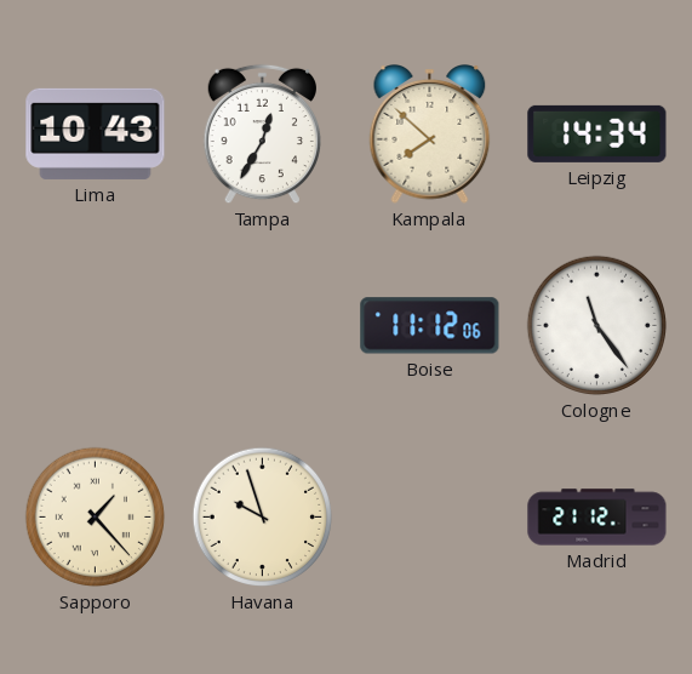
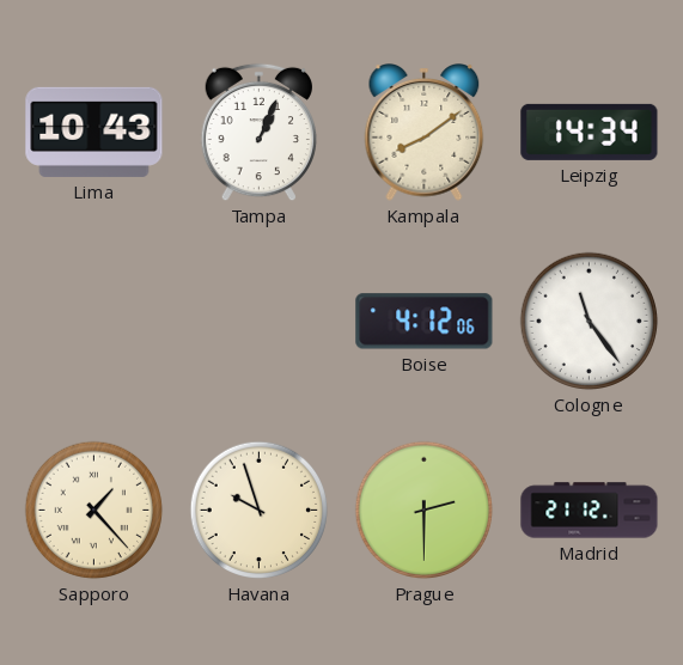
Tampa: 12:35 -> 1:04
Kampala: 7:52 -> 8:09
Boise: 11:12 -> 4:12
Prague: none -> 2:30
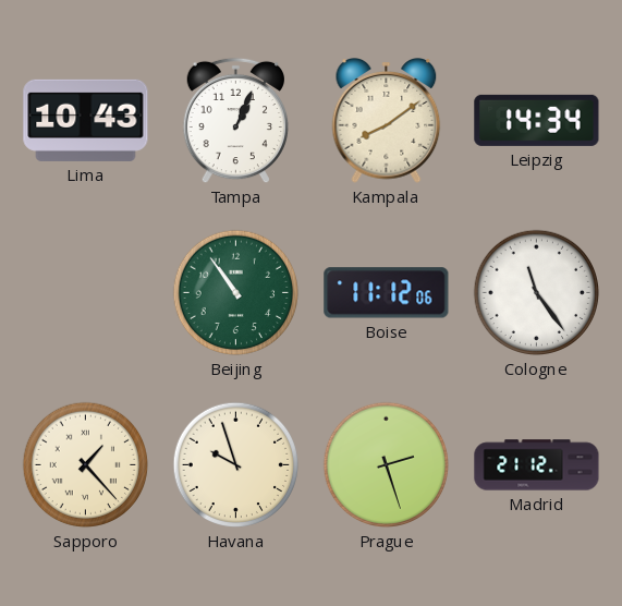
Beijing: none -> 10:54
Boise: 4:12 -> 11:12
Prague: 2:30 -> 2:27
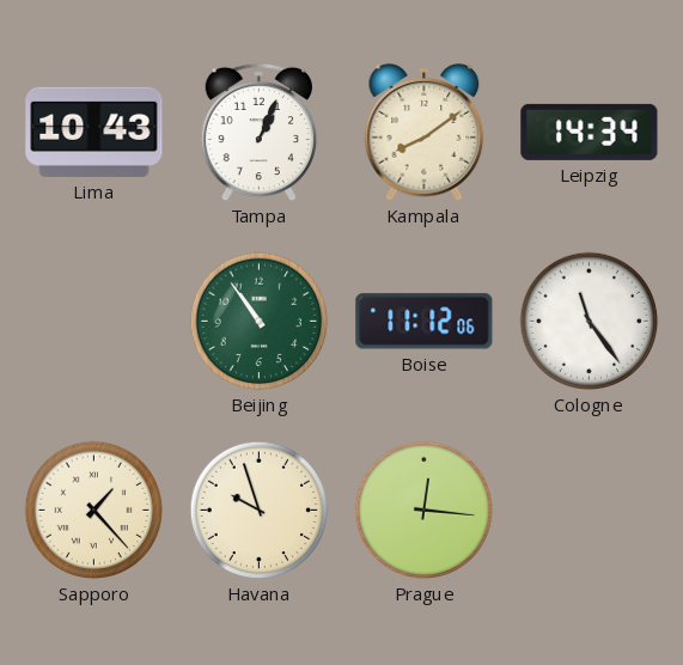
Prague: 2:27 -> 12:16
Madrid: 21:12 -> none
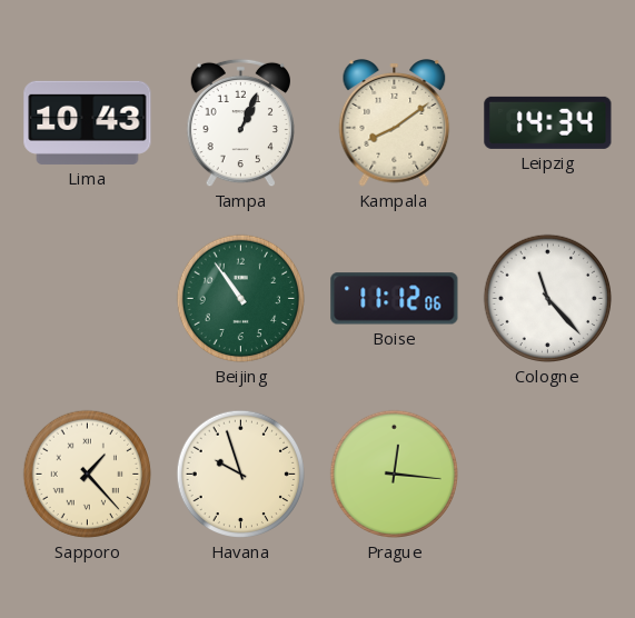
Cologne: 11:24 -> 11:23
